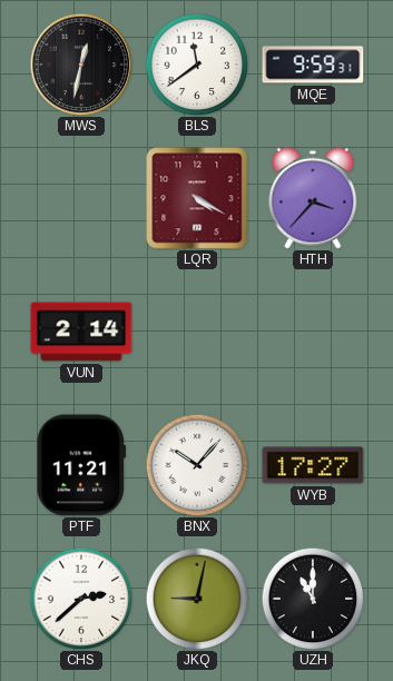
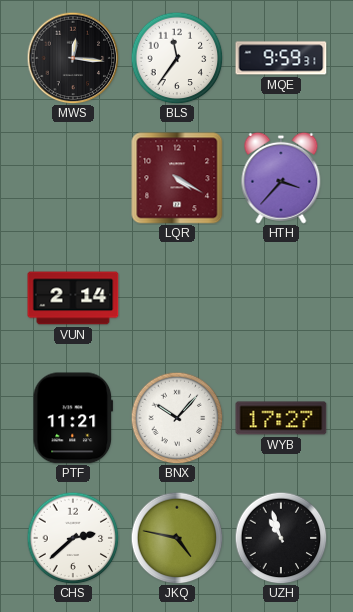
MWS: 12:32 -> 12:16
BLS: 11:39 -> 11:36
JKQ: 9:02 -> 4:47
UZH: 11:00 -> 10:57
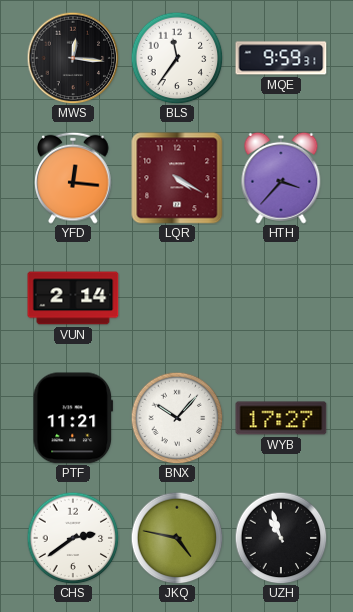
YFD: none -> 12:16
CHS: 2:38 -> 2:39
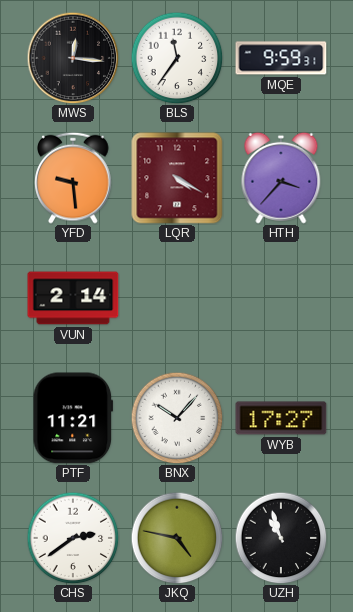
YFD: 12:16 -> 9:29
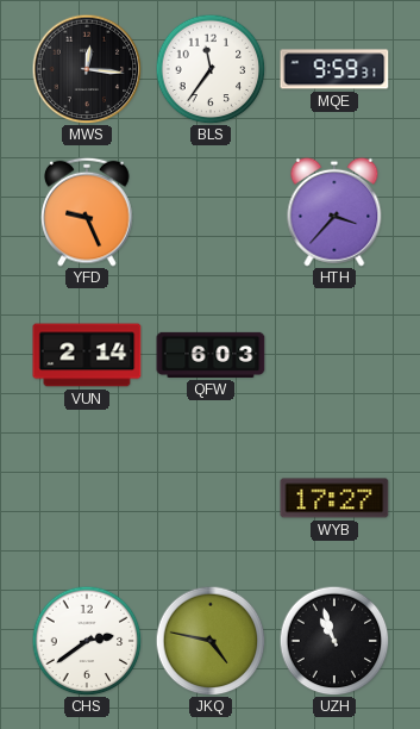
YFD: 9:29 -> 9:26
LQR: 4:20 -> none
QFW: none -> 6:03
PTF: 11:21 -> none
BNX: 10:07 -> none
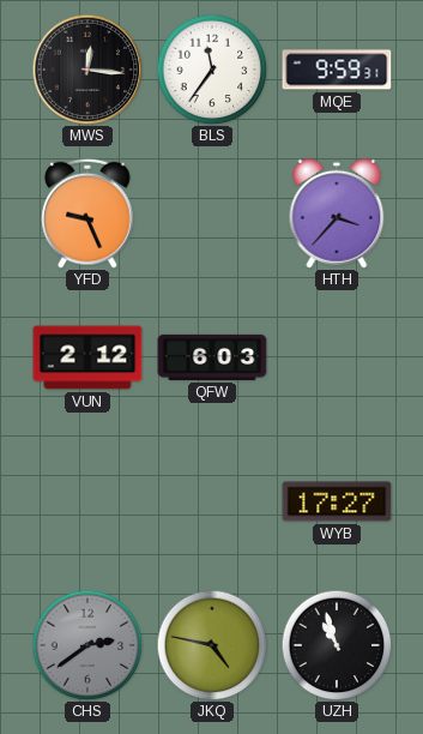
VUN: 2:14 -> 2:12
CHS dial: white -> grey
